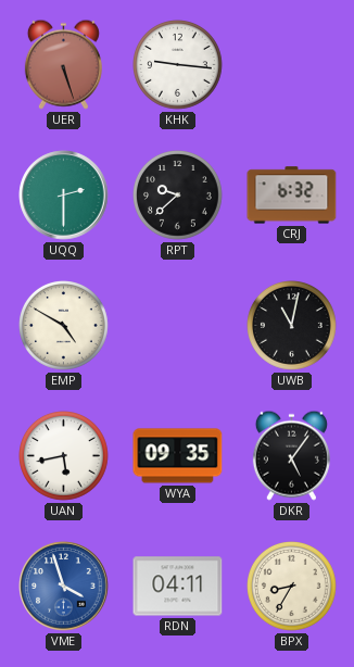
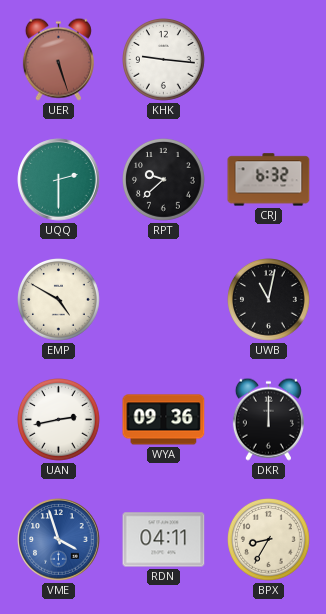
UAN: 5:43 -> 2:43
WYA: 09:35 -> 09:36
DKR: 5:06 -> 12:00
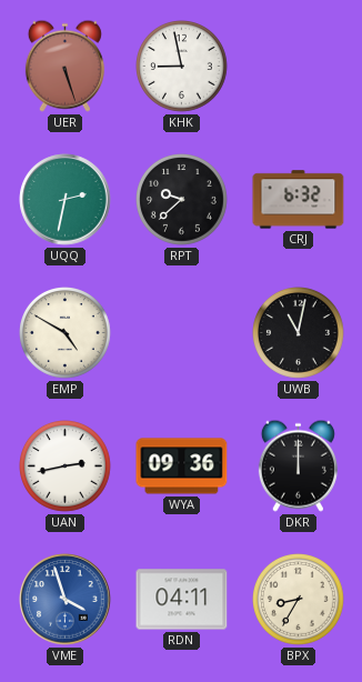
KHK: 9:16 -> 8:58
UQQ: 2:30 -> 2:32
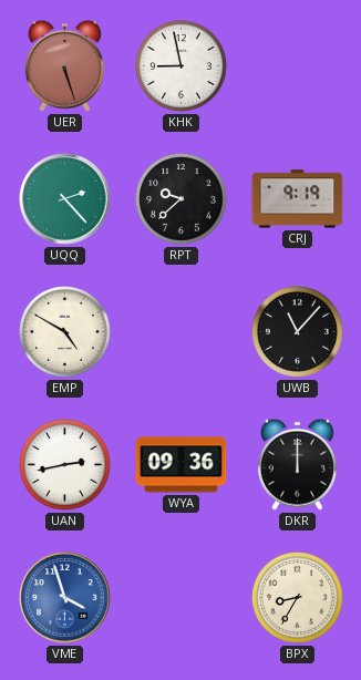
UQQ: 2:32 -> 2:23
CRJ: 6:32 -> 9:19
UWB: 11:02 -> 11:07
RDN: 04:11 -> none
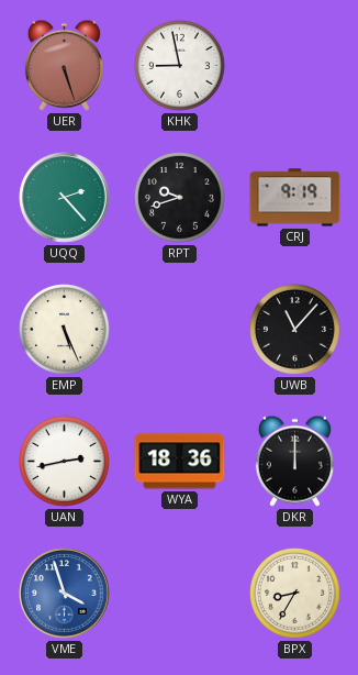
RPT: 9:38 -> 9:42
EMP: 4:50 -> 5:26
WYA: 09:36 -> 18:36
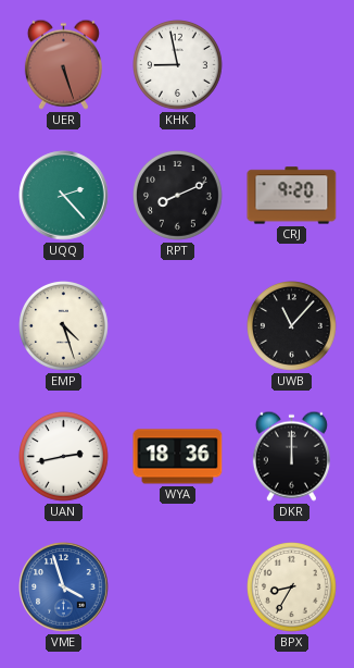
RPT: 9:42 -> 8:11
CRJ: 9:19 -> 9:20
EMP: 5:26 -> 4:27
